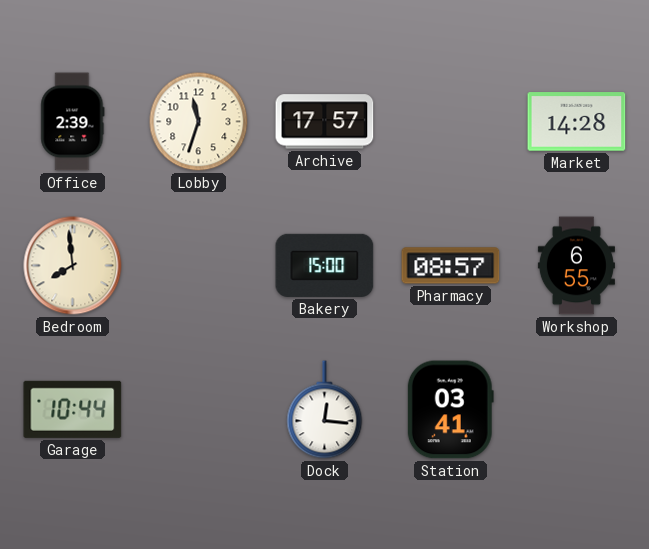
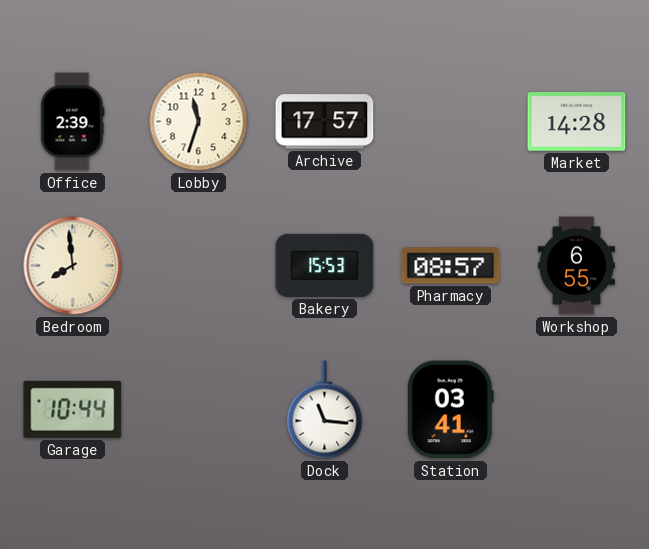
Bakery: 15:00 -> 15:53
Dock: 12:16 -> 11:16
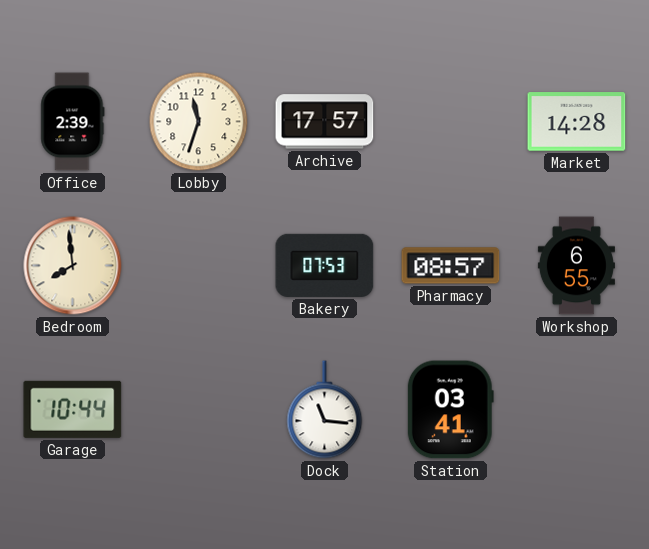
Bakery: 15:53 -> 07:53
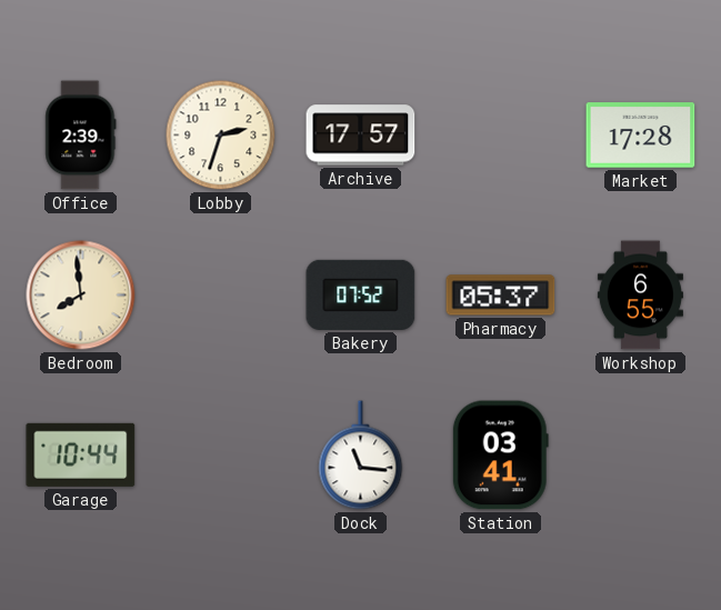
Lobby: 11:33 -> 2:33
Market: 14:28 -> 17:28
Bakery: 07:53 -> 07:52
Pharmacy: 08:57 -> 05:37
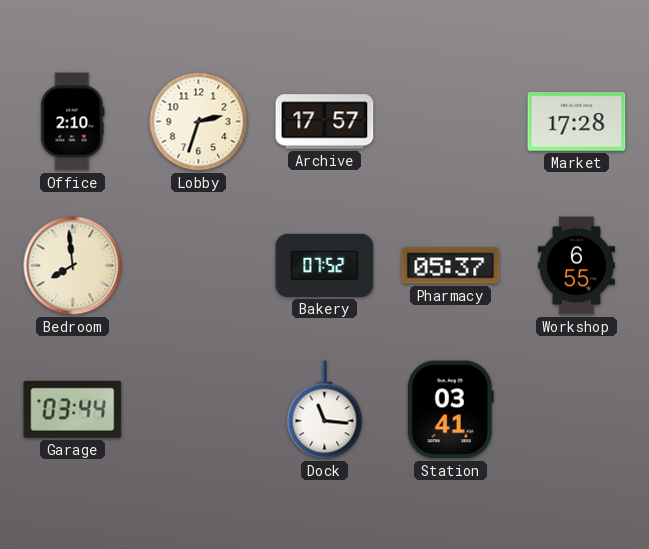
Office: 2:39 -> 2:10
Garage: 10:44 -> 03:44
